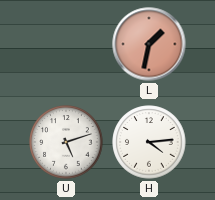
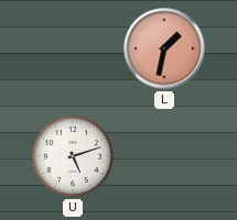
H: 4:14 -> none
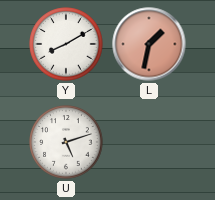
Y: none -> 8:10
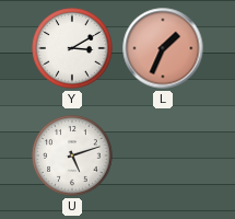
Y: 8:10 -> 3:10
L: 1:32 -> 1:34
